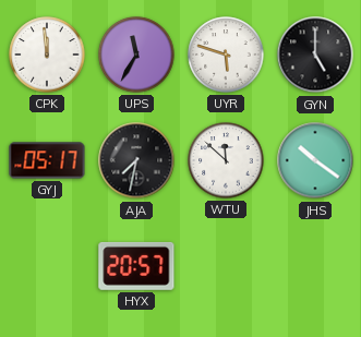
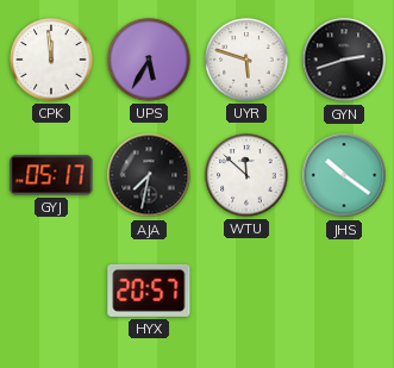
UPS: 11:35 -> 5:35
GYN: 5:00 -> 2:42
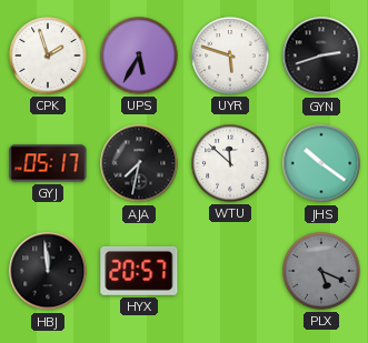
CPK: 11:59 -> 1:57
HBJ: none -> 11:59
PLX: none -> 5:19
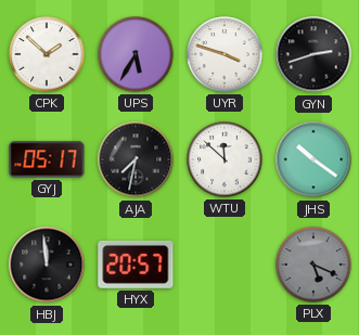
CPK: 1:57 -> 1:52
UYR: 5:48 -> 3:48
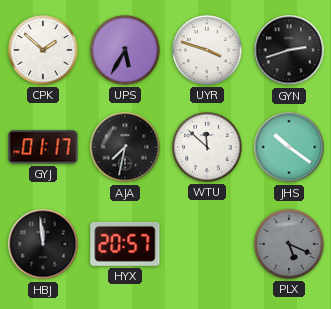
GYJ: 05:17 -> 01:17
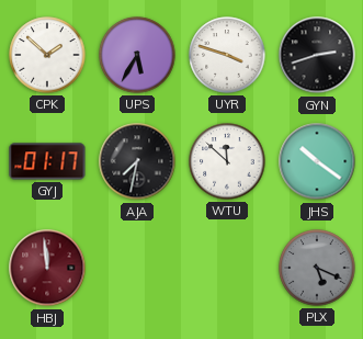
HBJ dial: black -> burgundy
HYX: 20:57 -> none
